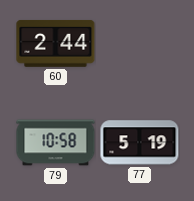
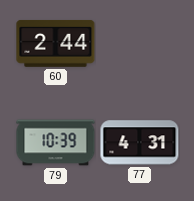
79: 10:58 -> 10:39
77: 5:19 -> 4:31
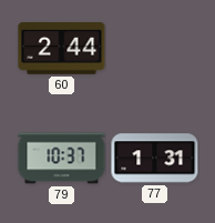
79: 10:39 -> 10:37
77: 4:31 -> 1:31
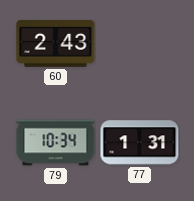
60: 2:44 -> 2:43
79: 10:37 -> 10:34
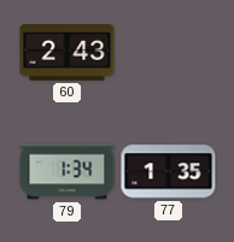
79: 10:34 -> 1:34
77: 1:31 -> 1:35
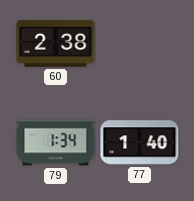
60: 2:43 -> 2:38
77: 1:35 -> 1:40
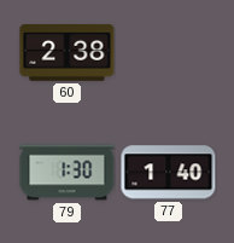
79: 1:34 -> 1:30
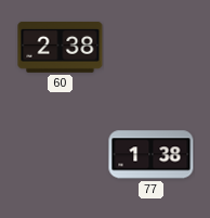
79: 1:30 -> none
77: 1:40 -> 1:38
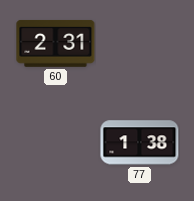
60: 2:38 -> 2:31
